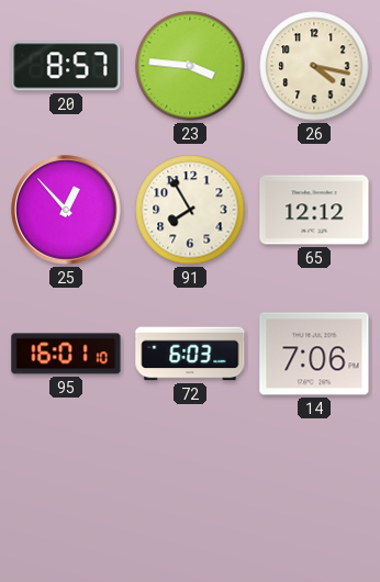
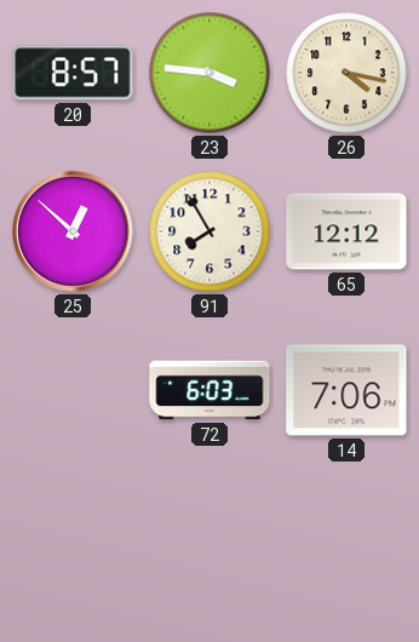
25: 12:53 -> 12:52
95: 16:01 -> none
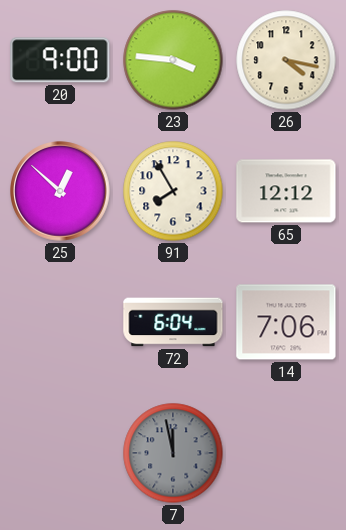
20: 8:57 -> 9:00
72: 6:03 -> 6:04
7: none -> 11:58
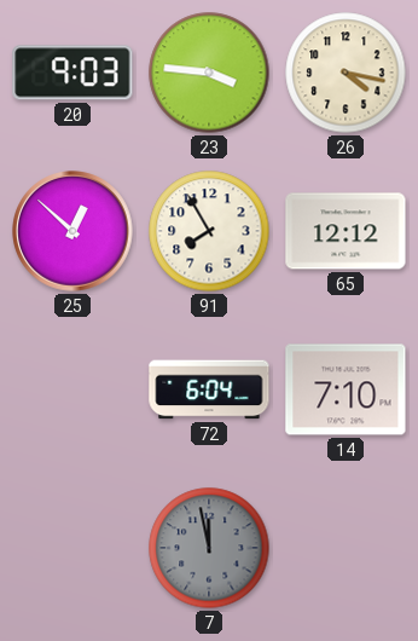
20: 9:00 -> 9:03
14: 7:06 -> 7:10
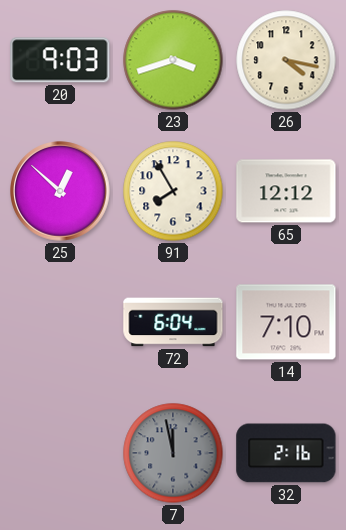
23: 3:46 -> 3:42
32: none -> 2:16
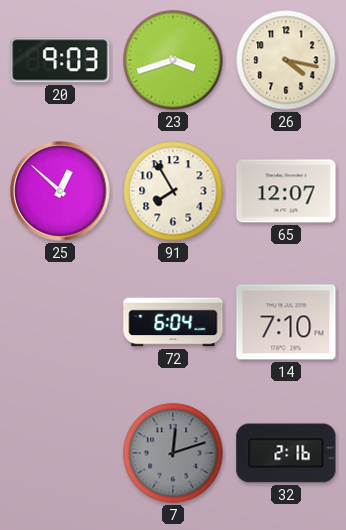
65: 12:12 -> 12:07
7: 11:58 -> 12:12
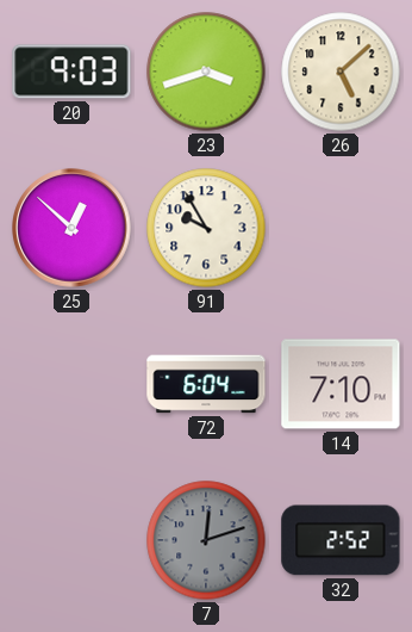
26: 4:17 -> 5:08
91: 7:55 -> 9:55
65: 12:07 -> none
32: 2:16 -> 2:52
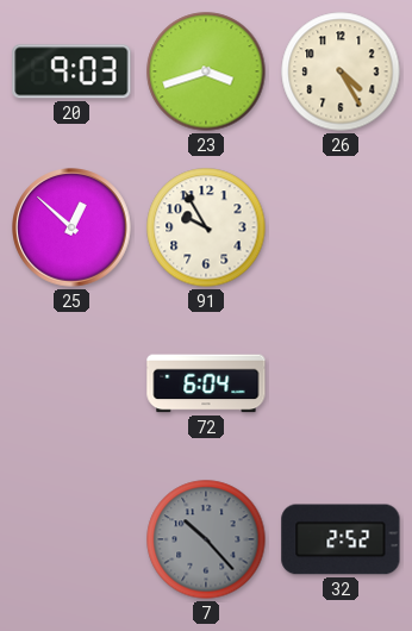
26: 5:08 -> 4:25
14: 7:10 -> none
7: 12:12 -> 10:23
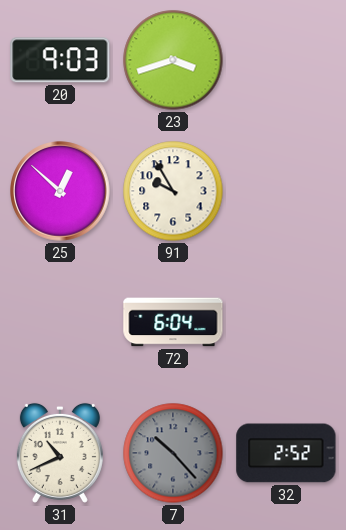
26: 4:25 -> none
31: none -> 10:41
